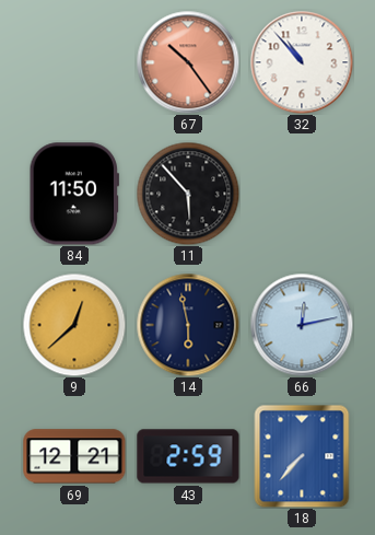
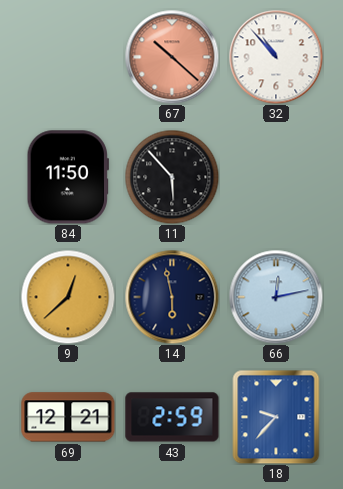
67: 10:24 -> 10:22
18: 7:37 -> 9:37
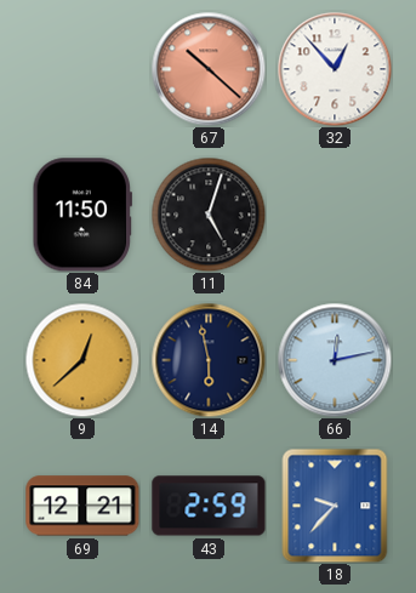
32: 10:53 -> 12:53
11: 5:53 -> 5:03
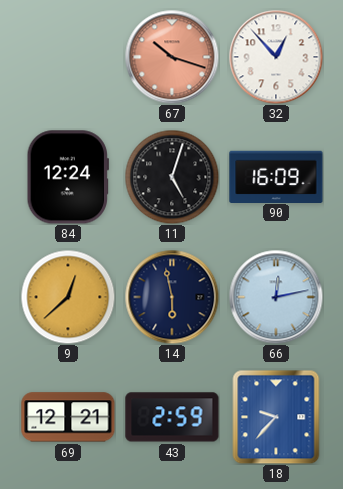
67: 10:22 -> 10:18
84: 11:50 -> 12:24
90: none -> 16:09
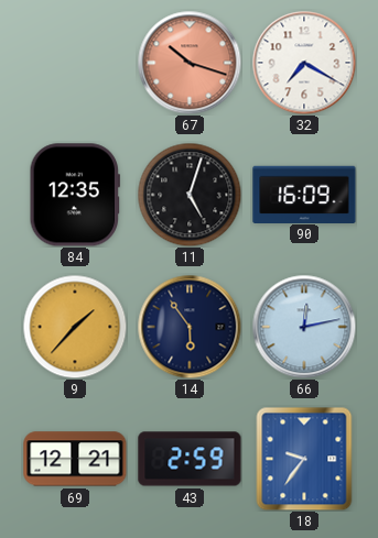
32: 12:53 -> 7:20
84: 12:24 -> 12:35
9: 12:38 -> 1:37
14: 5:58 -> 5:54
18: 9:37 -> 9:36
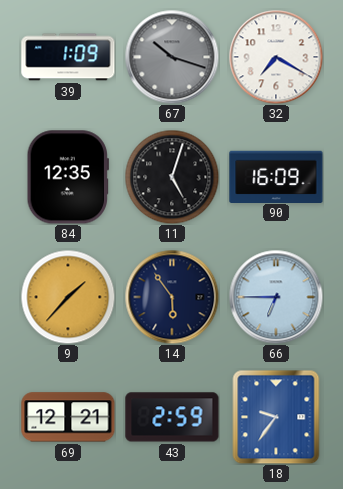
39: none -> 1:09
67 dial: salmon -> grey
66: 12:13 -> 6:45
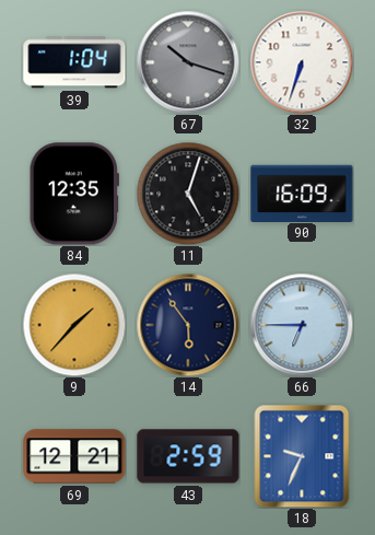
39: 1:09 -> 1:04
32: 7:20 -> 6:33
18: 9:36 -> 9:34
